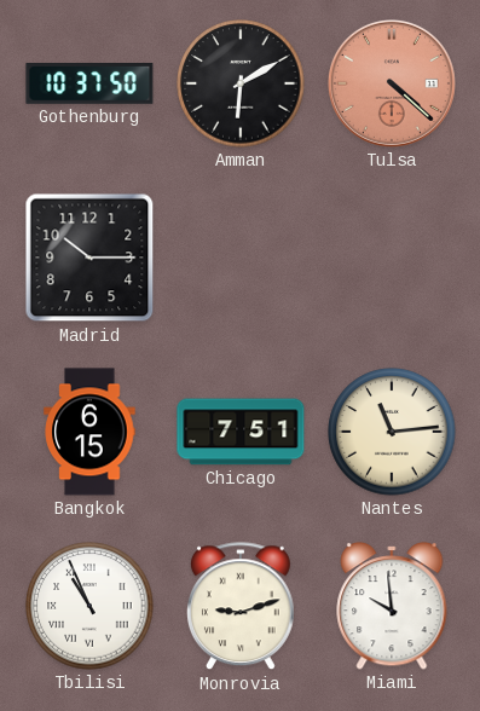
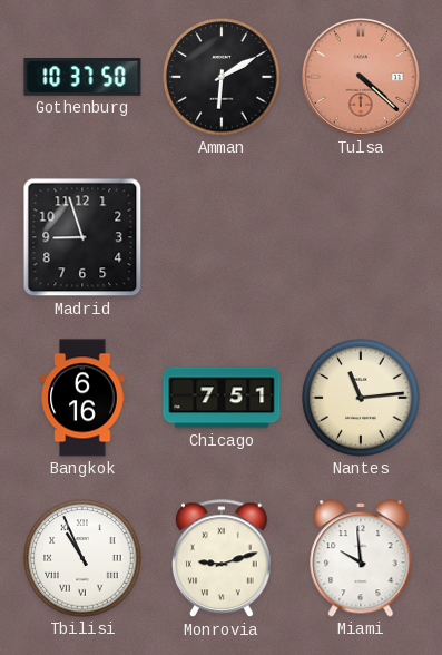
Madrid: 10:15 -> 8:57
Bangkok: 6:15 -> 6:16
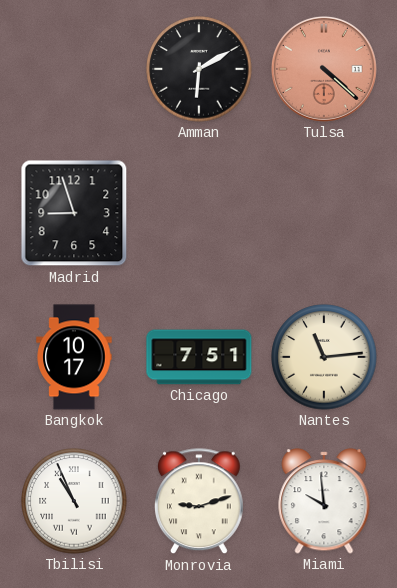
Gothenburg: 10:37 -> none
Bangkok: 6:16 -> 10:17
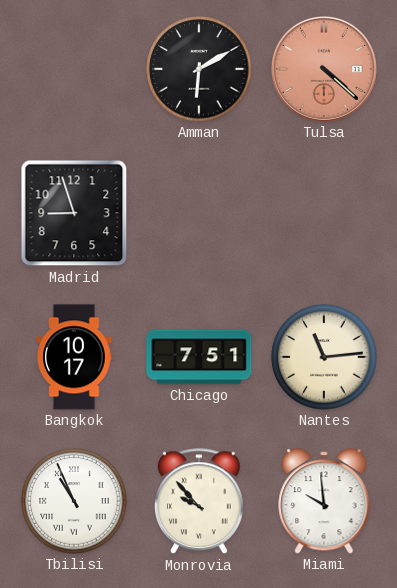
Monrovia: 9:12 -> 9:53
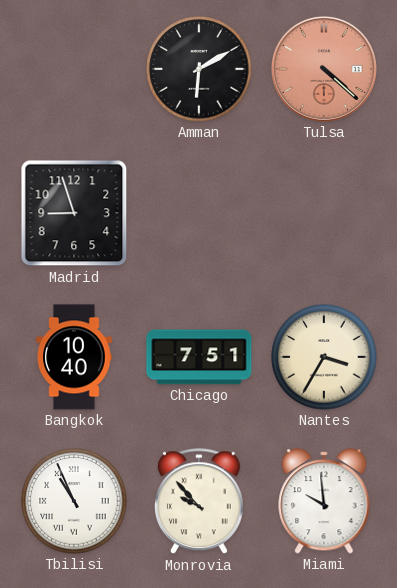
Bangkok: 10:17 -> 10:40
Nantes: 11:14 -> 3:35
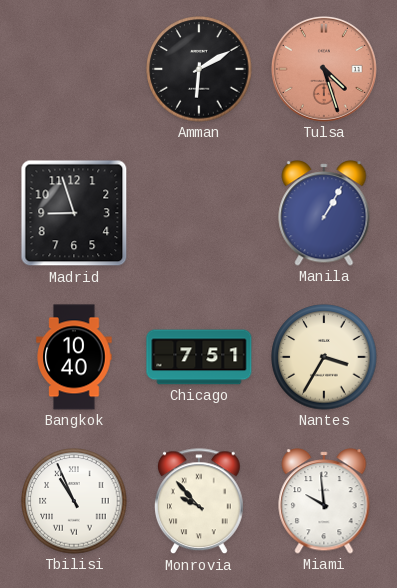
Tulsa: 4:22 -> 4:27
Manila: none -> 1:05
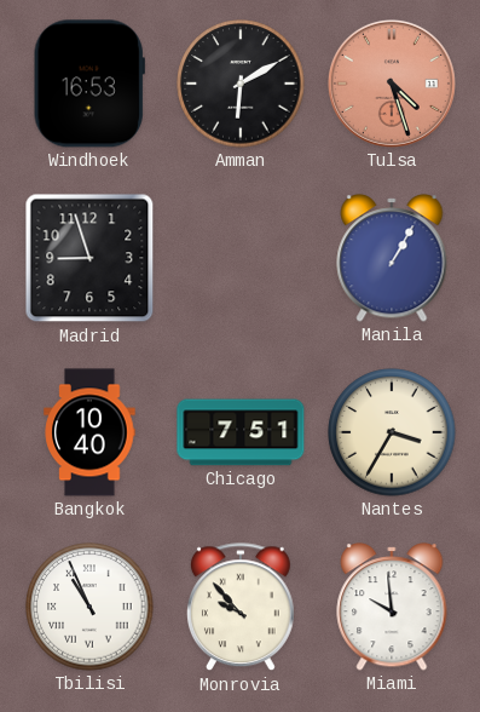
Windhoek: none -> 16:53
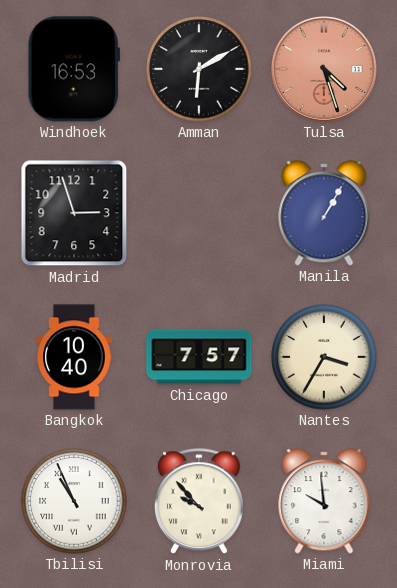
Madrid: 8:57 -> 2:57
Chicago: 7:51 -> 7:57
